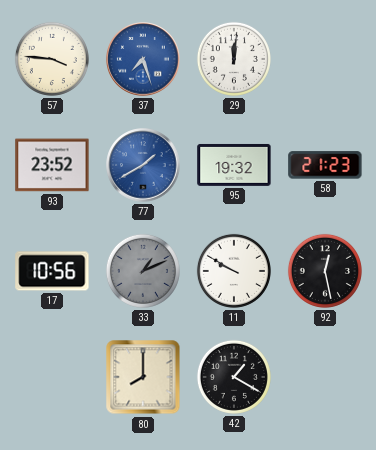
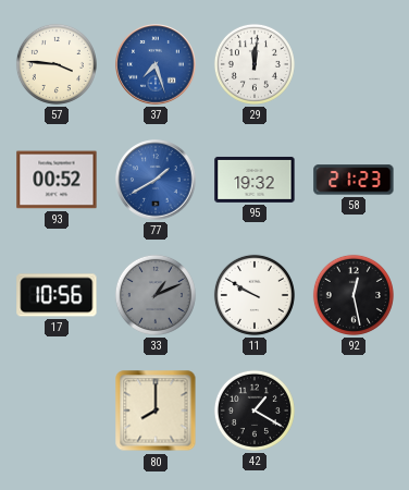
93: 23:52 -> 00:52
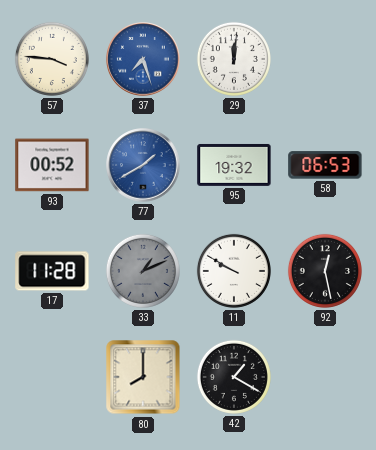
58: 21:23 -> 06:53
17: 10:56 -> 11:28
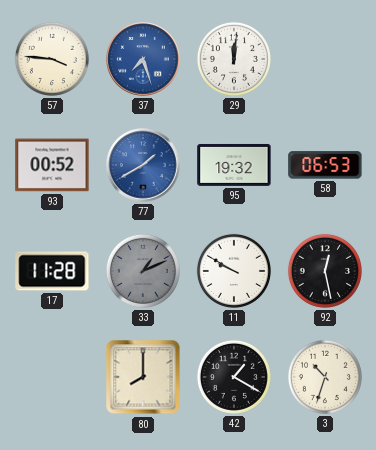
3: none -> 10:33
